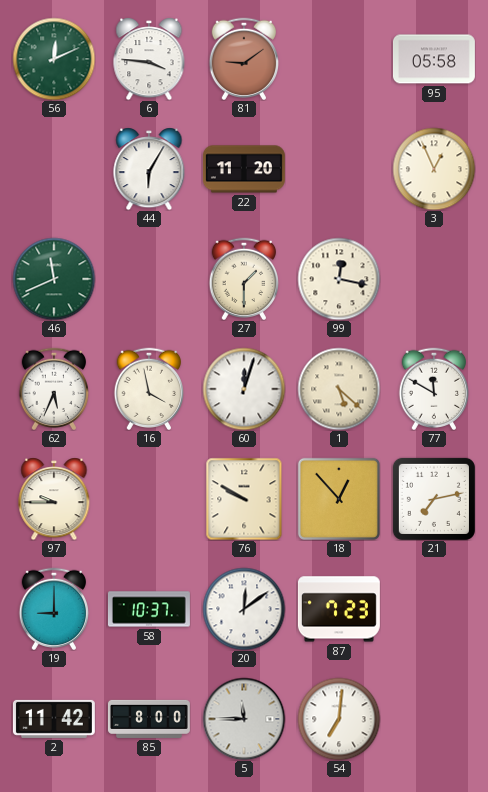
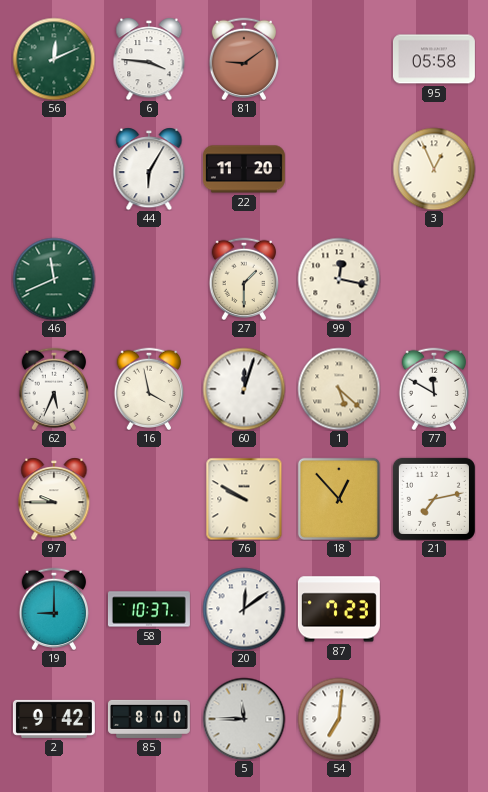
2: 11:42 -> 9:42
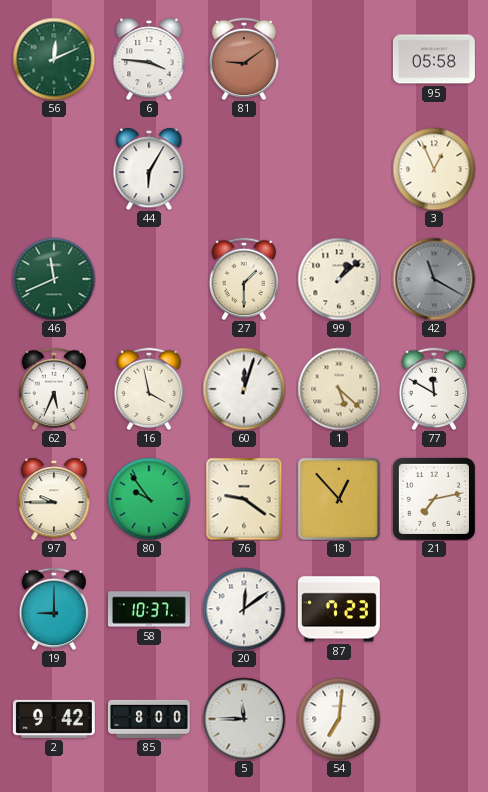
22: 11:20 -> none
99: 12:17 -> 1:08
42: none -> 11:20
80: none -> 9:54
76: 9:50 -> 9:21
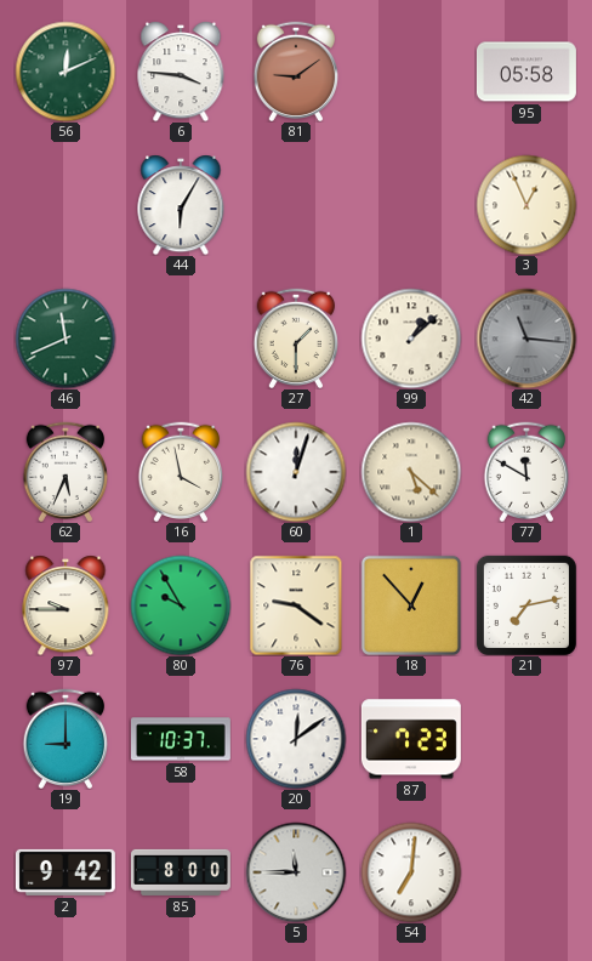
42: 11:20 -> 11:16
80: 9:54 -> 9:55
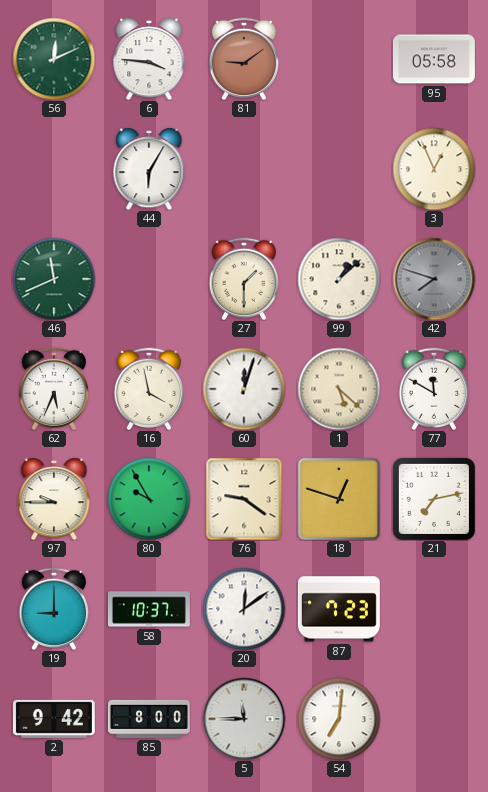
42: 11:16 -> 7:48
18: 12:53 -> 12:48
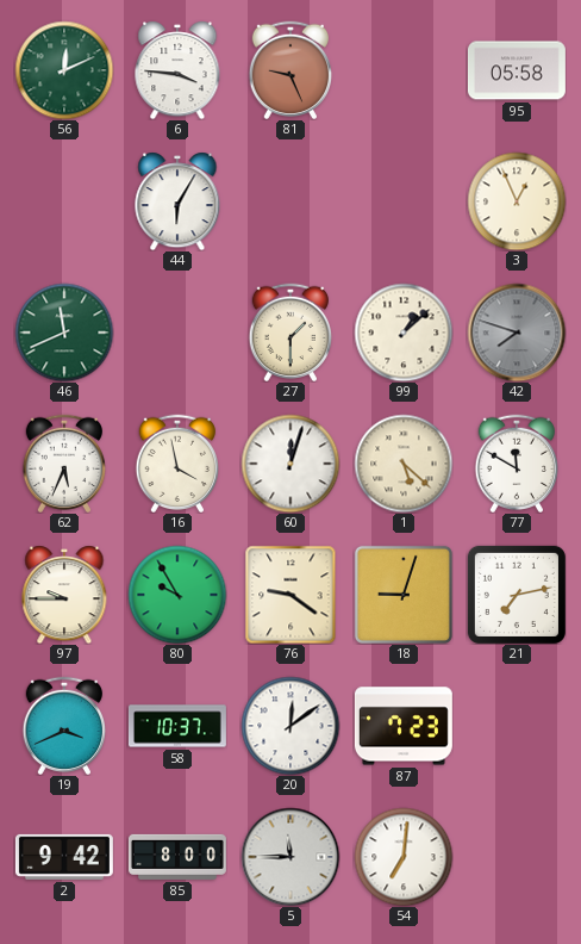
81: 9:09 -> 9:26
18: 12:48 -> 9:03
19: 9:00 -> 3:41
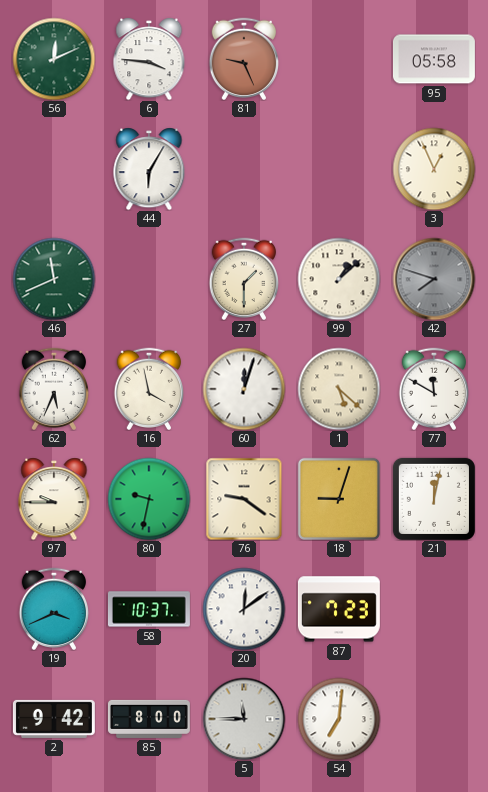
80: 9:55 -> 9:32
21: 7:13 -> 12:02
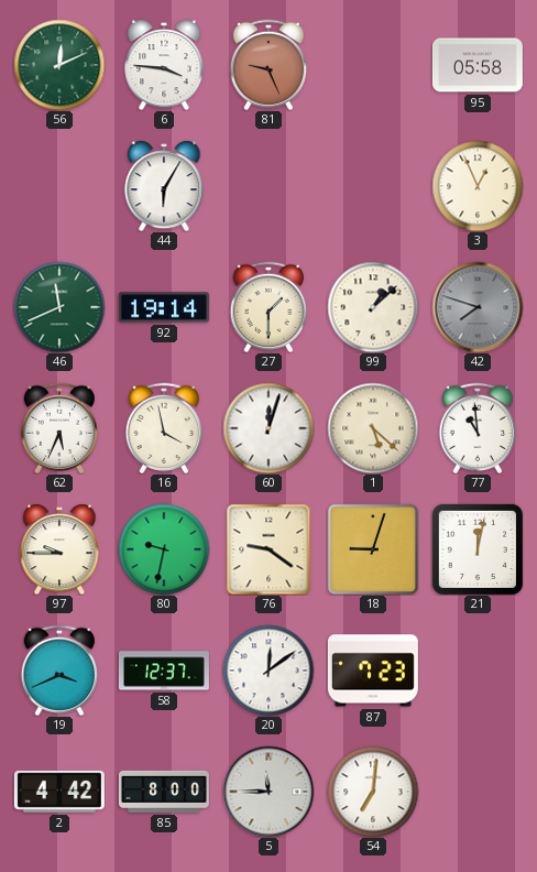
92: none -> 19:14
77: 11:50 -> 10:59
58: 10:37 -> 12:37
2: 9:42 -> 4:42
